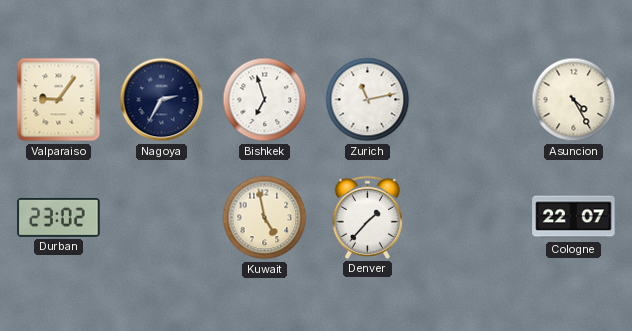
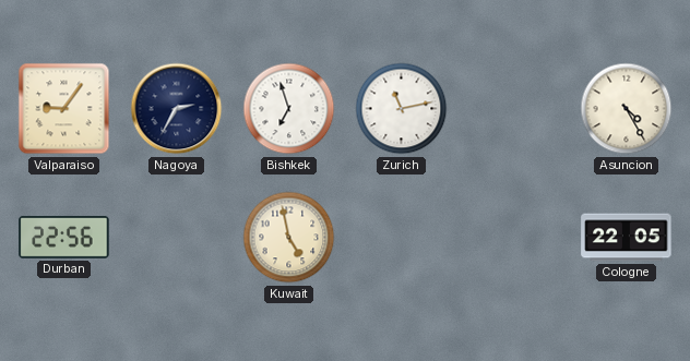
Durban: 23:02 -> 22:56
Denver: 1:37 -> none
Cologne: 22:07 -> 22:05
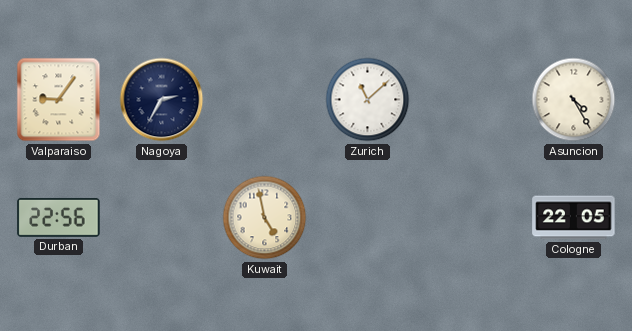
Bishkek: 6:57 -> none
Zurich: 11:13 -> 11:08
